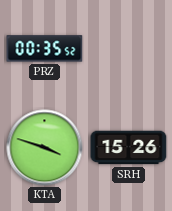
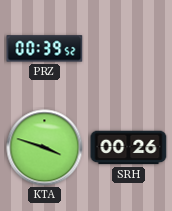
PRZ: 00:35 -> 00:39
SRH: 15:26 -> 00:26
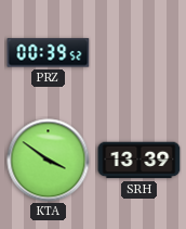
KTA: 3:48 -> 3:51
SRH: 00:26 -> 13:39
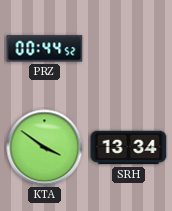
PRZ: 00:39 -> 00:44
SRH: 13:39 -> 13:34
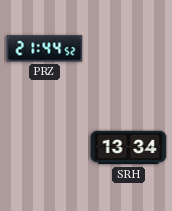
PRZ: 00:44 -> 21:44
KTA: 3:51 -> none
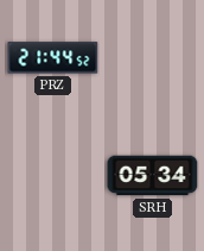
SRH: 13:34 -> 05:34
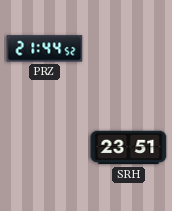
SRH: 05:34 -> 23:51
